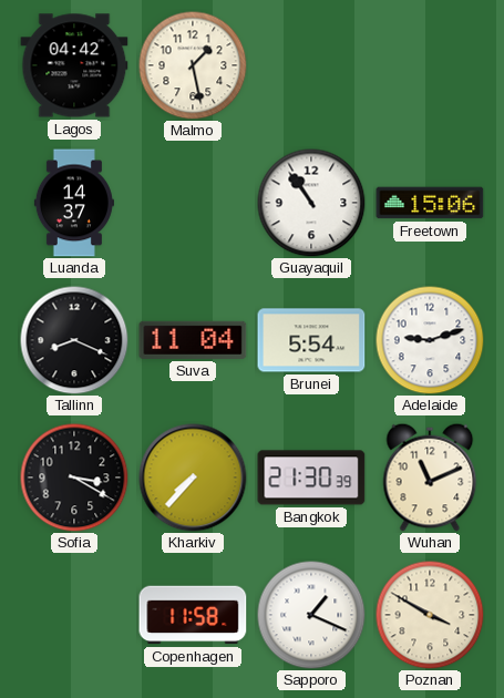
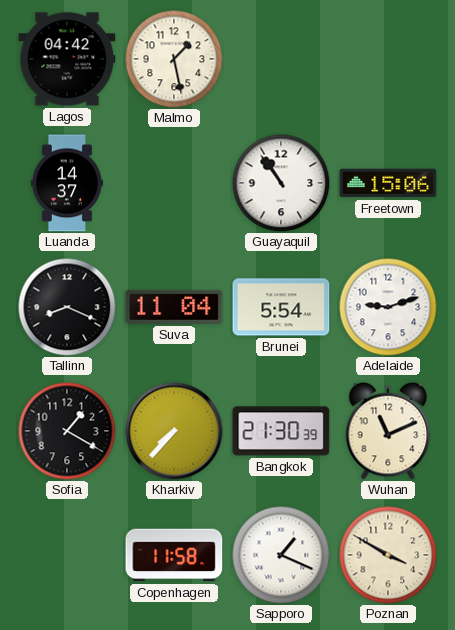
Sofia: 3:20 -> 1:20
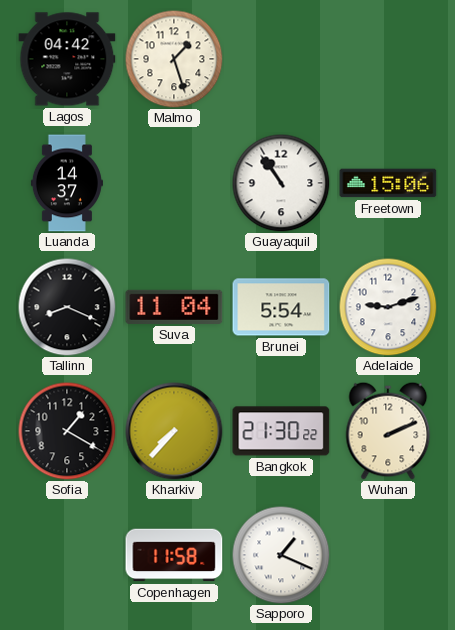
Malmo: 1:28 -> 1:27
Bangkok: 21:30:39 -> 21:30:22
Wuhan: 11:11 -> 2:11
Poznan: 3:50 -> none
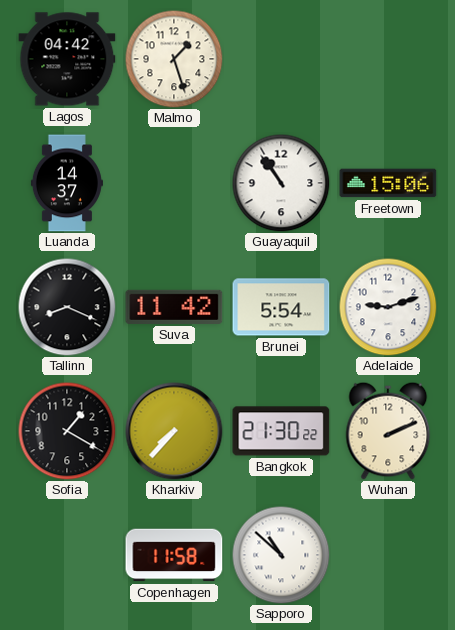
Suva: 11:04 -> 11:42
Sapporo: 1:19 -> 10:52
